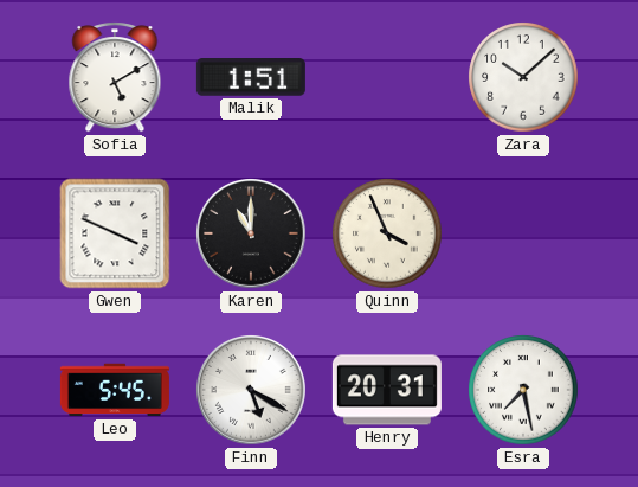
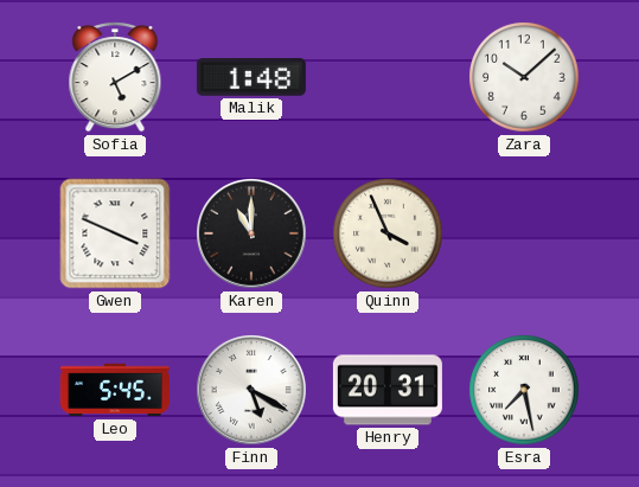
Malik: 1:51 -> 1:48
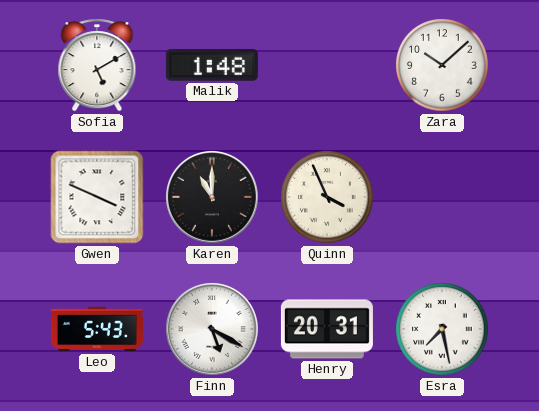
Leo: 5:45 -> 5:43
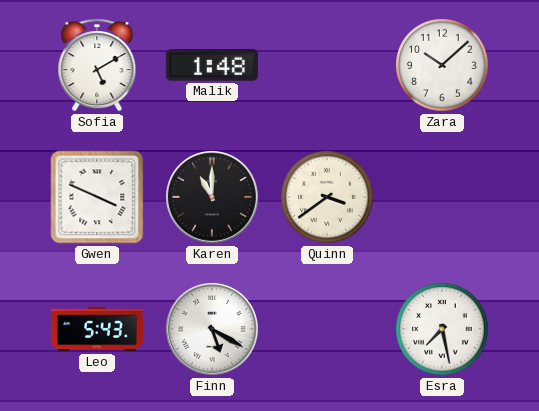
Quinn: 3:56 -> 3:39
Henry: 20:31 -> none
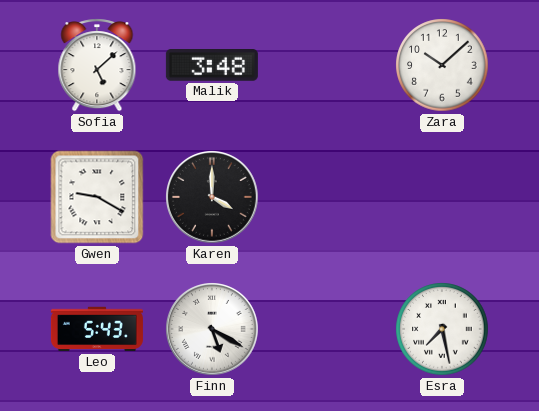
Sofia: 5:10 -> 5:08
Malik: 1:48 -> 3:48
Gwen: 3:49 -> 9:20
Karen: 11:00 -> 4:00
Quinn: 3:39 -> none
